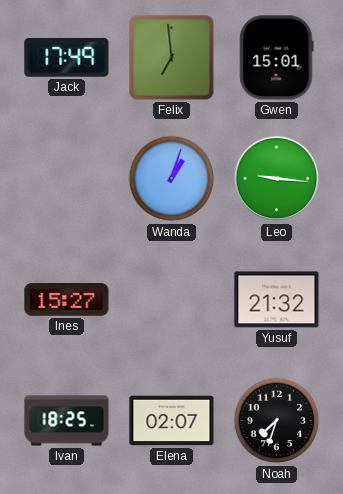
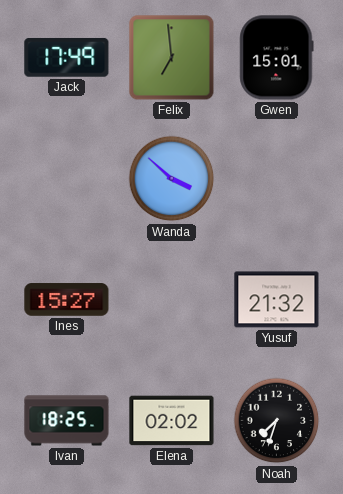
Wanda: 1:03 -> 3:52
Leo: 9:16 -> none
Elena: 02:07 -> 02:02
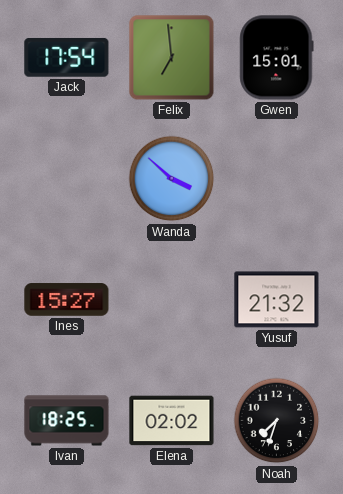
Jack: 17:49 -> 17:54
